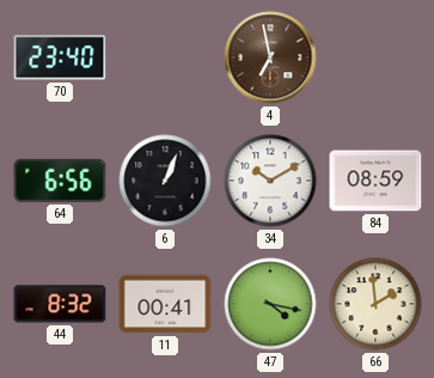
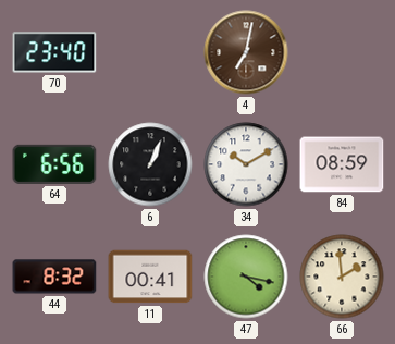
4: 6:58 -> 7:02
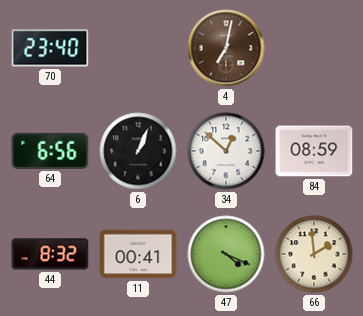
34: 10:10 -> 12:52
47: 4:17 -> 4:19
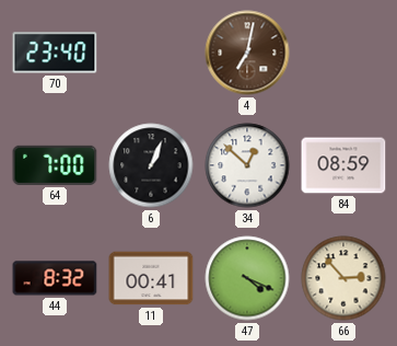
64: 6:56 -> 7:00
66: 1:59 -> 2:53
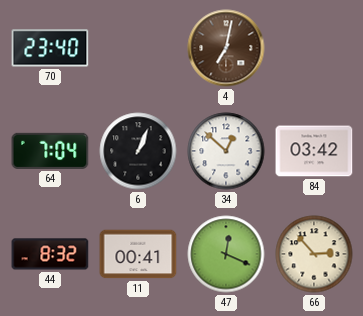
64: 7:00 -> 7:04
84: 08:59 -> 03:42
47: 4:19 -> 12:19
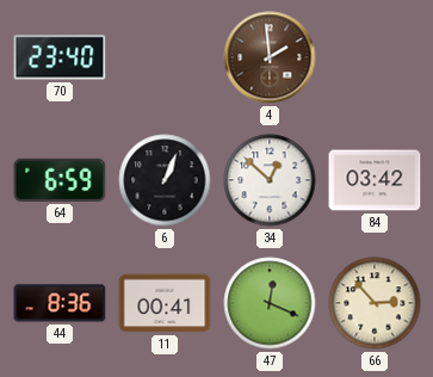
4: 7:02 -> 1:59
64: 7:04 -> 6:59
44: 8:32 -> 8:36
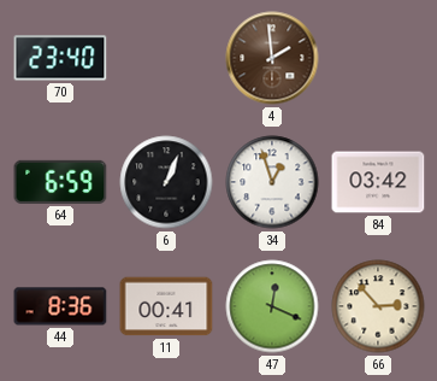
34: 12:52 -> 12:57
